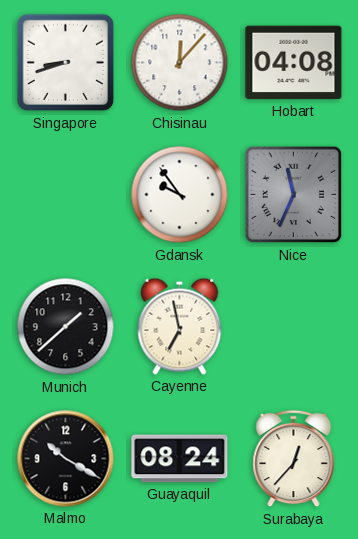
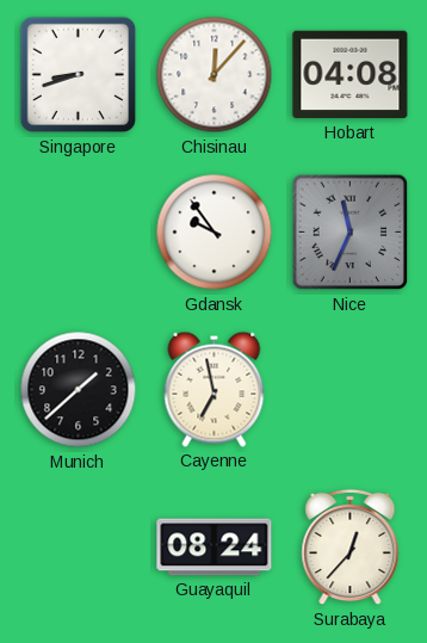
Malmo: 10:20 -> none
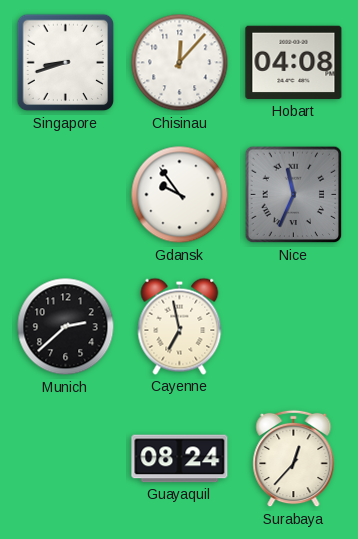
Munich: 1:38 -> 2:38
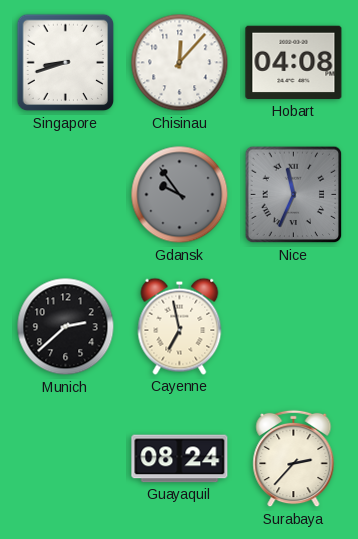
Gdansk dial: white -> grey
Surabaya: 12:37 -> 2:37
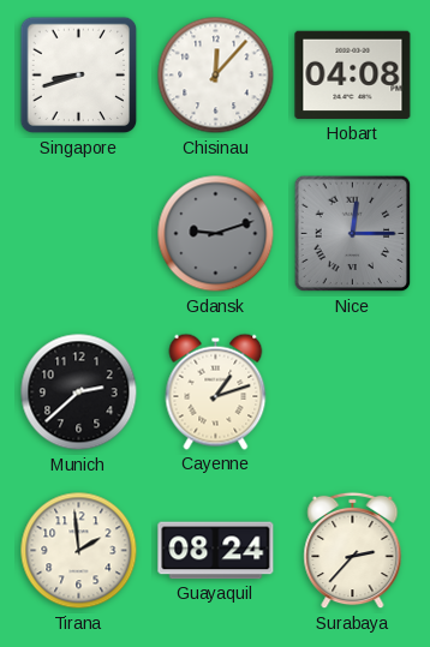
Gdansk: 9:54 -> 9:12
Nice: 11:34 -> 12:15
Cayenne: 6:58 -> 1:12
Tirana: none -> 1:59
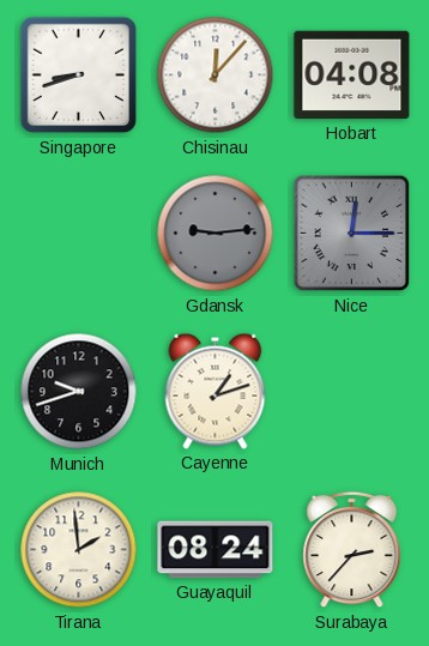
Gdansk: 9:12 -> 9:14
Munich: 2:38 -> 9:42
